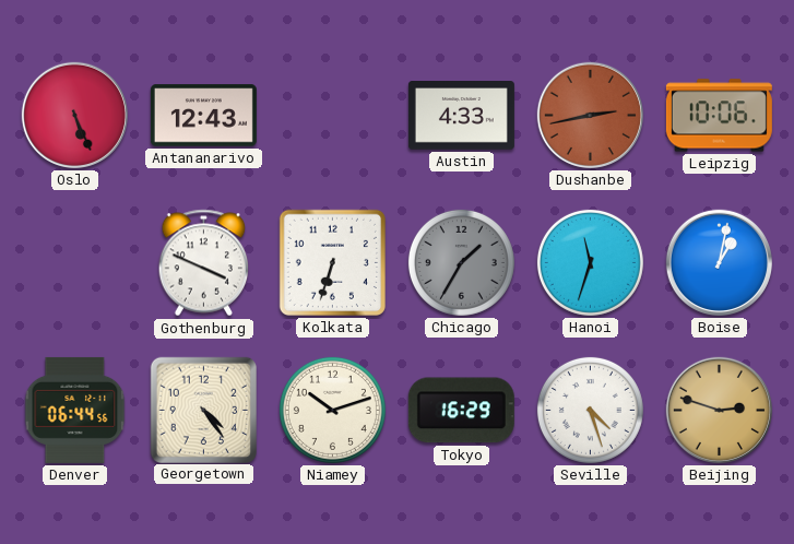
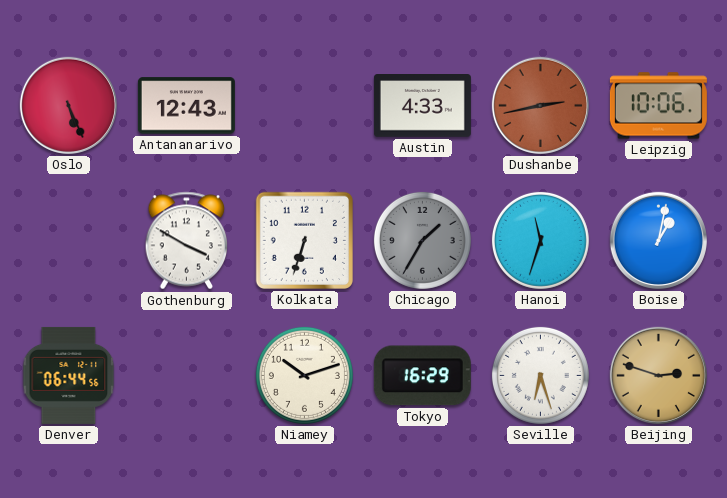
Gothenburg: 3:49 -> 3:50
Georgetown: 4:24 -> none
Seville: 4:27 -> 6:27
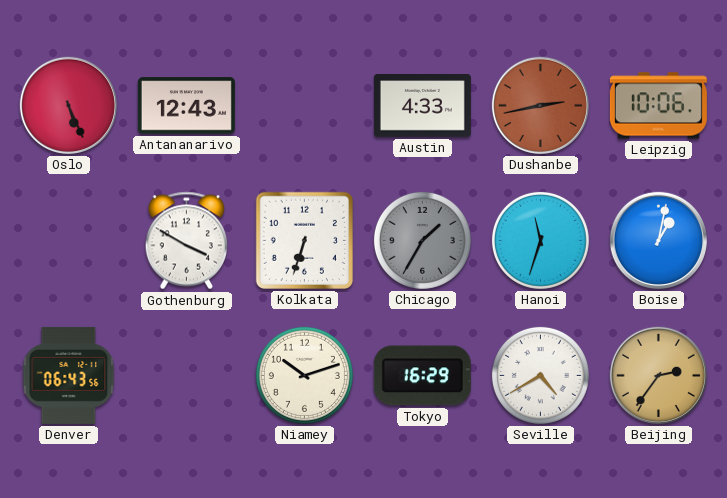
Denver: 06:44 -> 06:43
Seville: 6:27 -> 4:40
Beijing: 2:48 -> 2:36
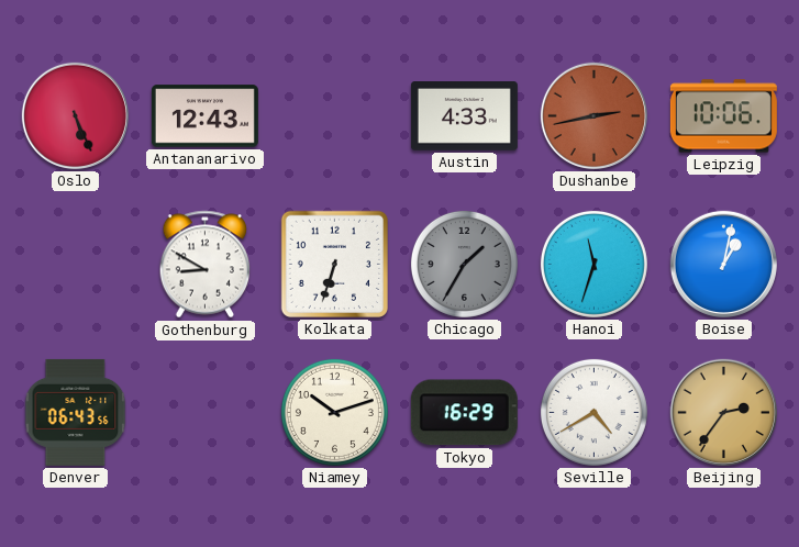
Gothenburg: 3:50 -> 8:50
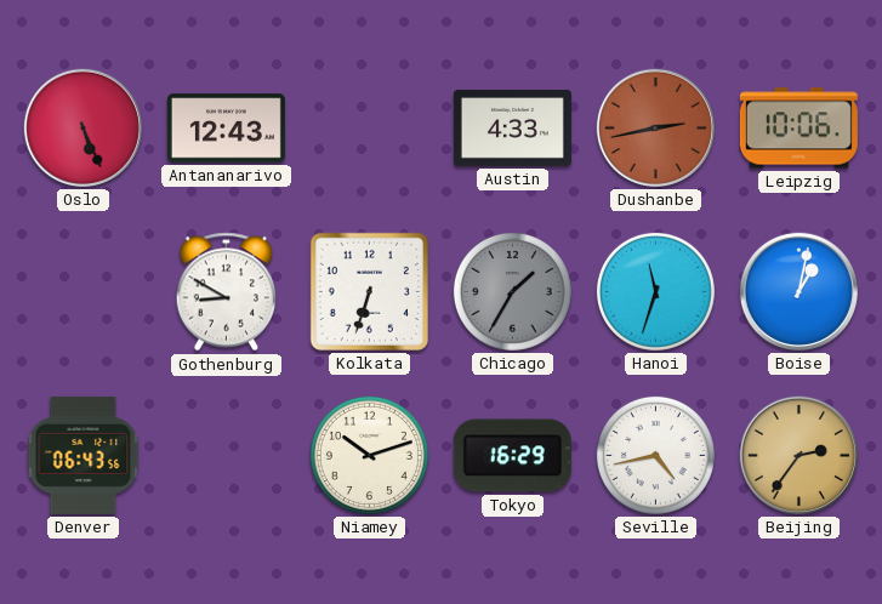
Seville: 4:40 -> 4:43
